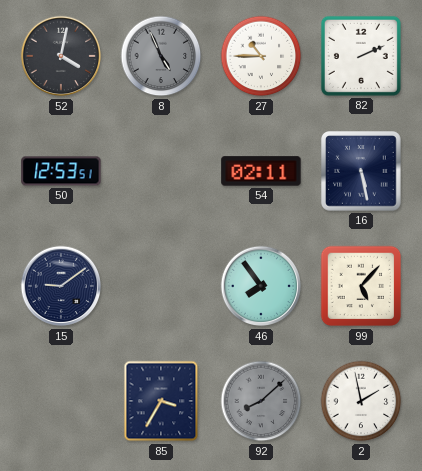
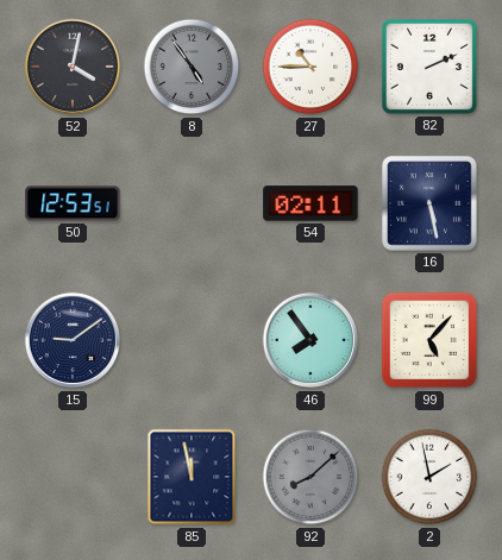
8: 4:56 -> 4:54
85: 3:35 -> 11:58
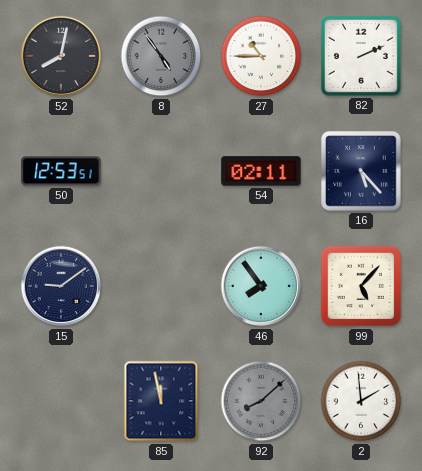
52: 4:02 -> 8:02
16: 5:28 -> 5:23
2: 1:58 -> 1:59
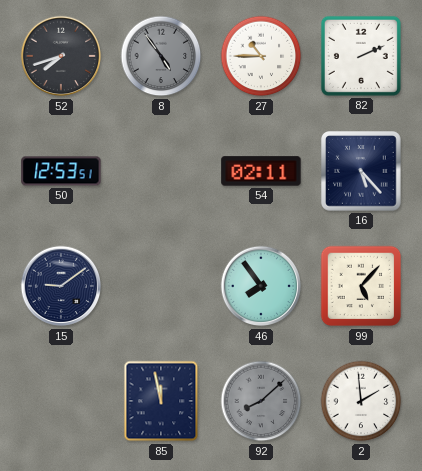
52: 8:02 -> 7:42
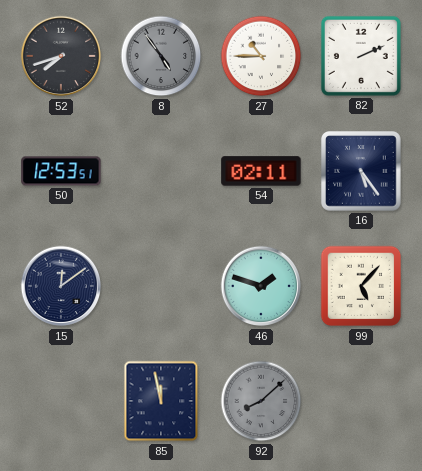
16: 5:23 -> 5:24
15: 9:09 -> 12:09
46: 7:54 -> 1:48
2: 1:59 -> none
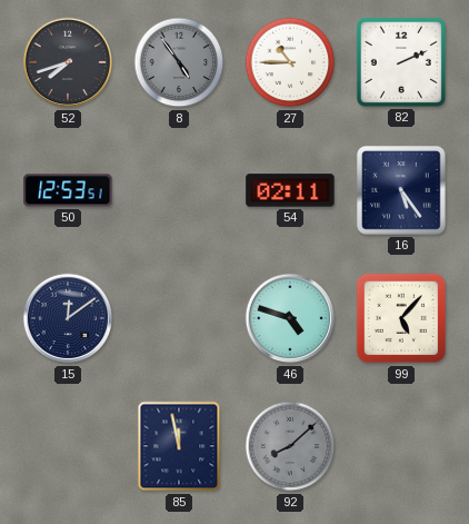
46: 1:48 -> 4:48
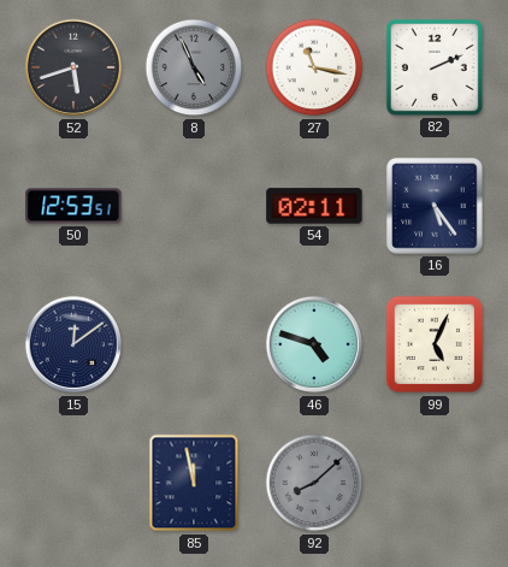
52: 7:42 -> 5:42
8: 4:54 -> 4:56
27: 10:45 -> 11:17
99: 5:07 -> 5:04
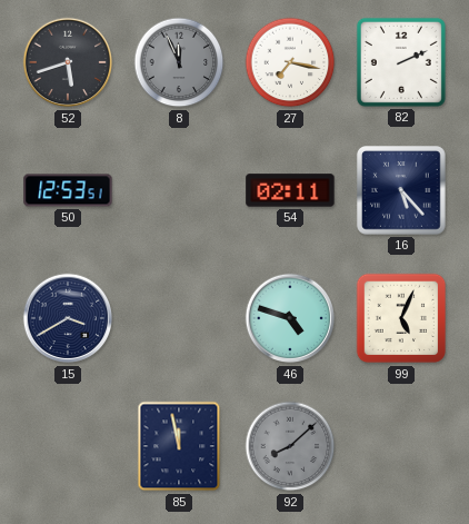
8: 4:56 -> 11:56
27: 11:17 -> 7:17
16: 5:24 -> 5:23
15: 12:09 -> 3:40
